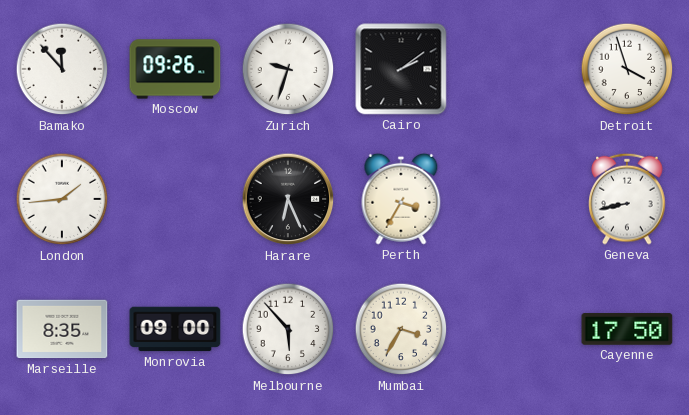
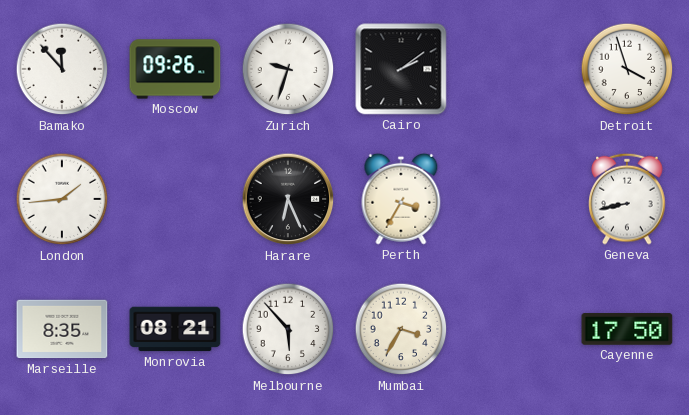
Monrovia: 09:00 -> 08:21
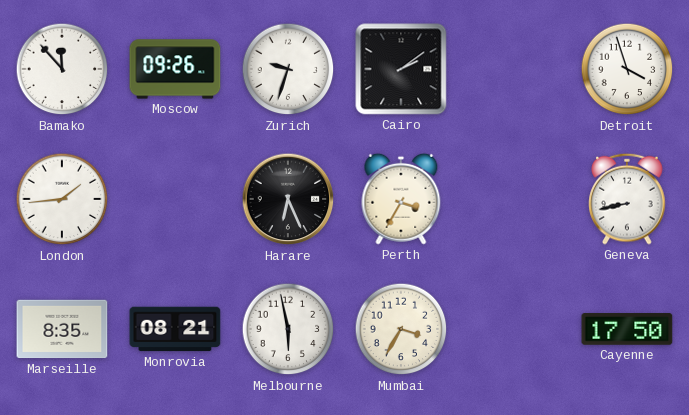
Melbourne: 5:53 -> 5:58
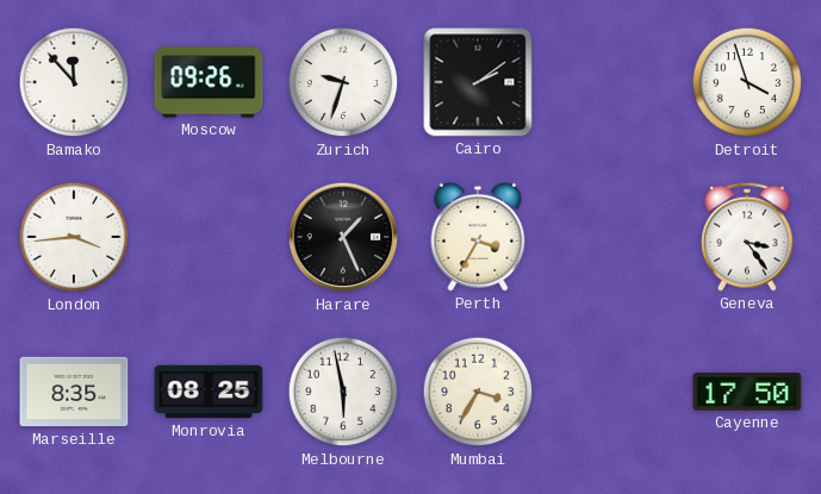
London: 1:44 -> 3:44
Harare: 6:26 -> 1:26
Geneva: 8:43 -> 3:24
Monrovia: 08:21 -> 08:25
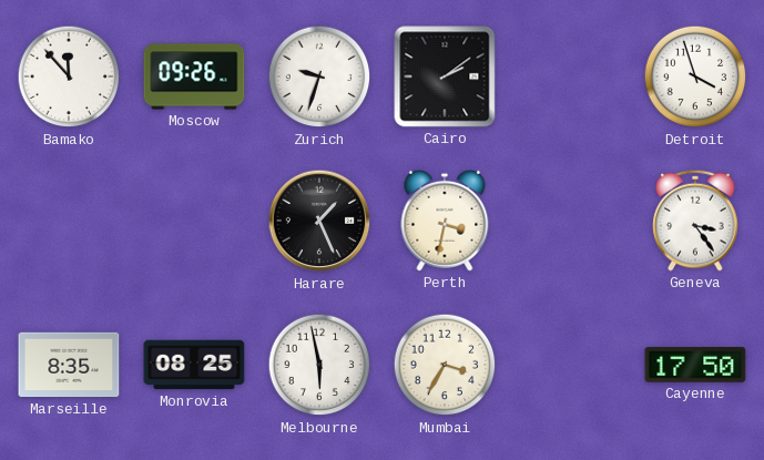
London: 3:44 -> none
Perth: 3:35 -> 3:32
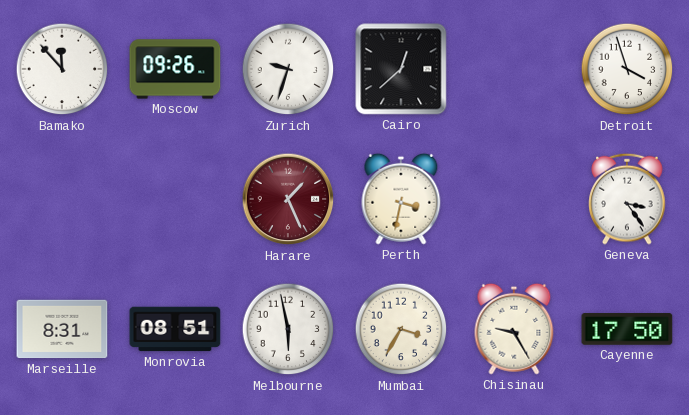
Cairo: 2:09 -> 12:38
Harare dial: black -> burgundy
Marseille: 8:35 -> 8:31
Monrovia: 08:25 -> 08:51
Chisinau: none -> 9:25
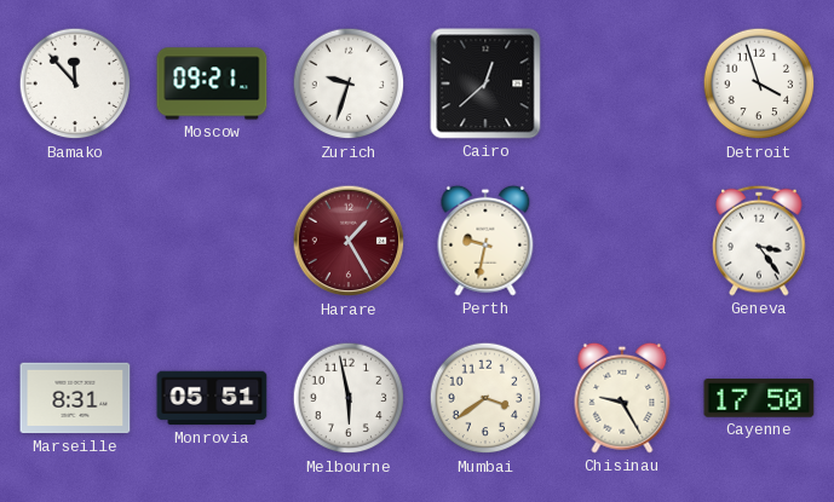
Moscow: 09:26 -> 09:21
Harare: 1:26 -> 1:25
Perth: 3:32 -> 9:32
Monrovia: 08:51 -> 05:51
Mumbai: 3:35 -> 3:39
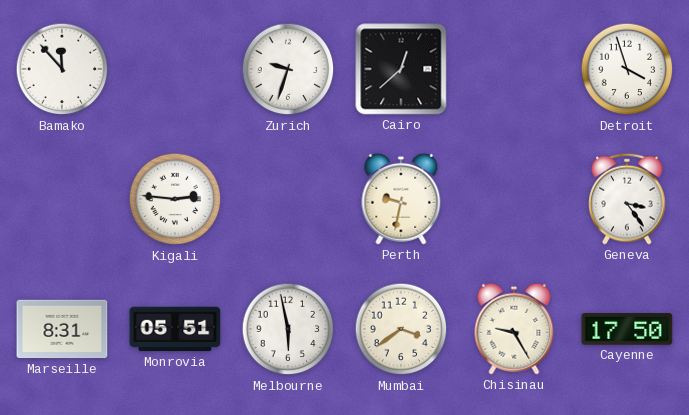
Moscow: 09:21 -> none
Kigali: none -> 2:46
Harare: 1:25 -> none
